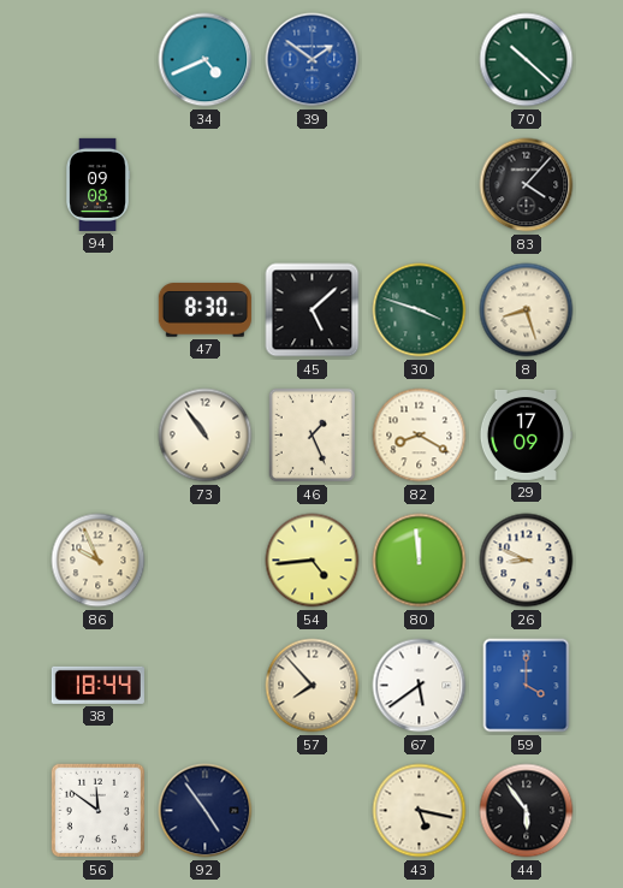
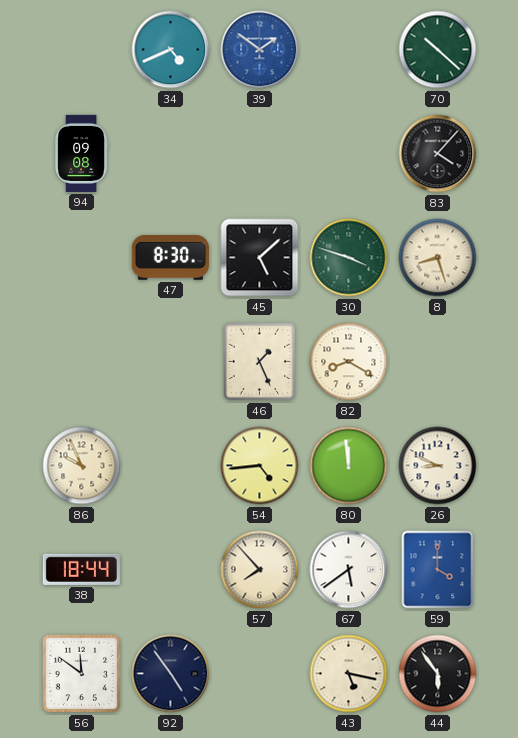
73: 10:54 -> none
29: 17:09 -> none
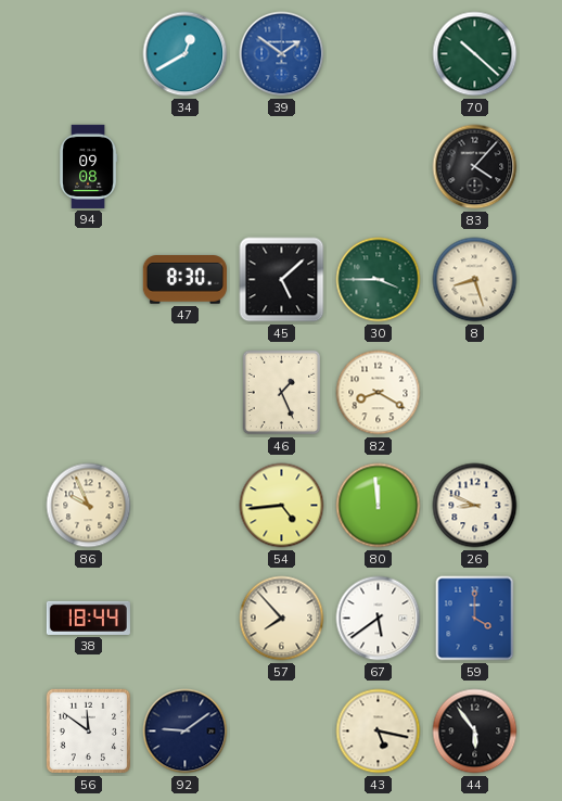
34: 4:41 -> 12:40
30: 3:48 -> 3:45
92: 4:54 -> 9:09
